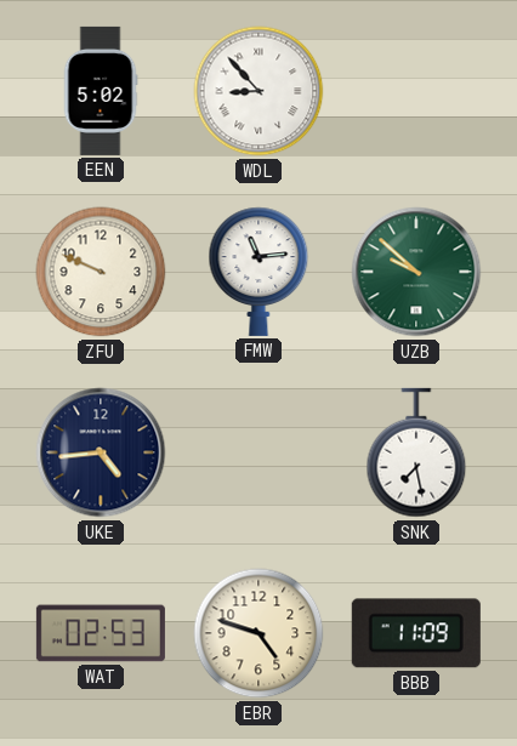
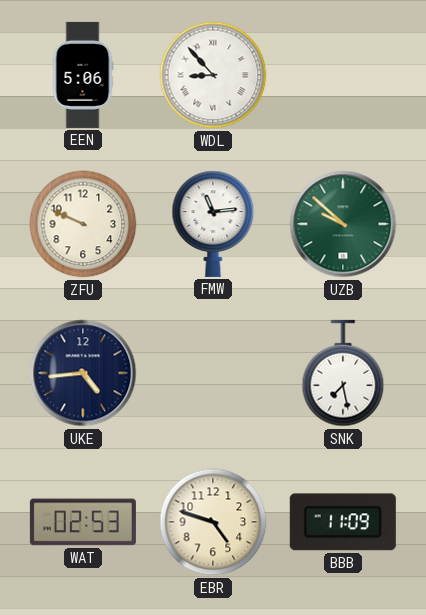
EEN: 5:02 -> 5:06
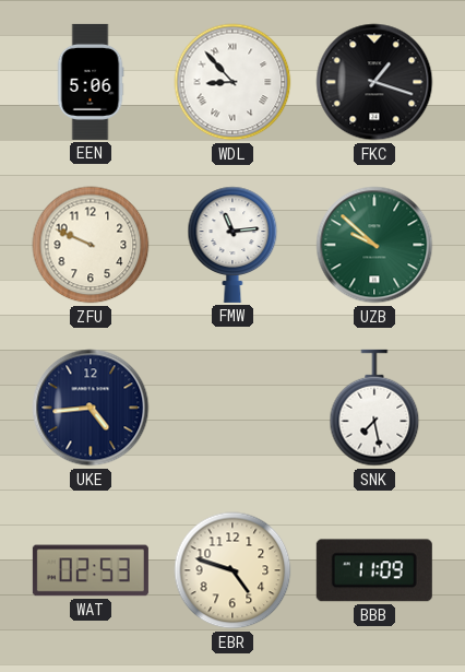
FKC: none -> 1:18
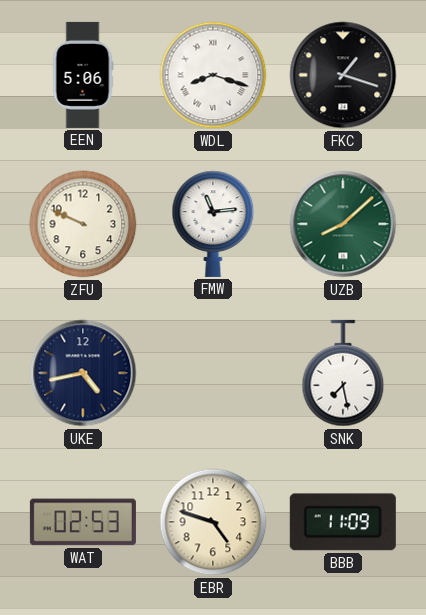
WDL: 8:53 -> 8:18
UZB: 9:52 -> 8:08
UKE: 4:44 -> 4:43
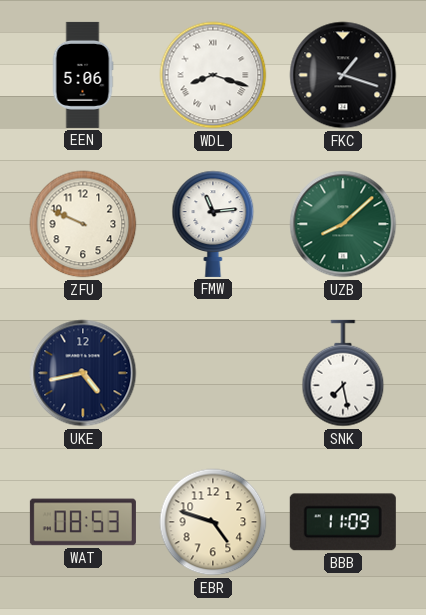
WAT: 02:53 -> 08:53
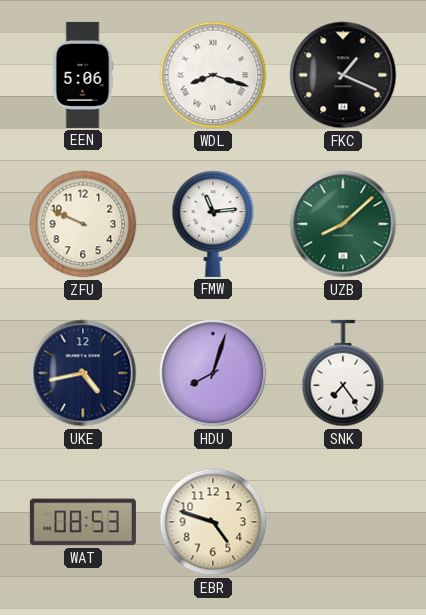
FKC: 1:18 -> 1:19
HDU: none -> 8:03
SNK: 7:28 -> 7:24
BBB: 11:09 -> none
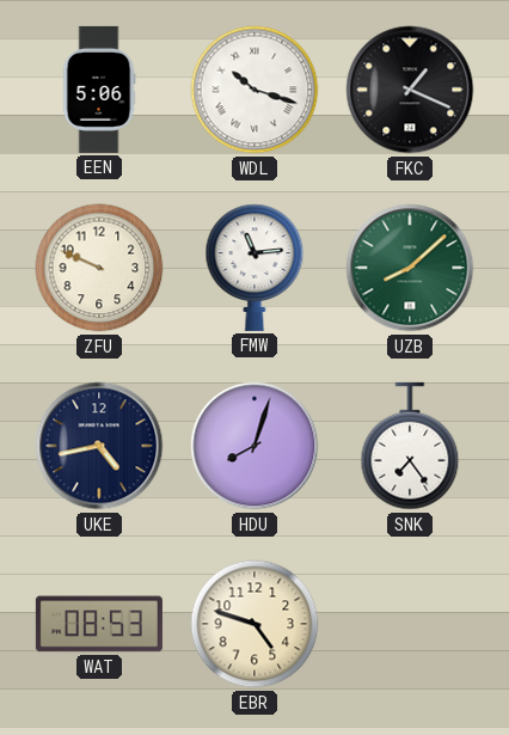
WDL: 8:18 -> 10:18
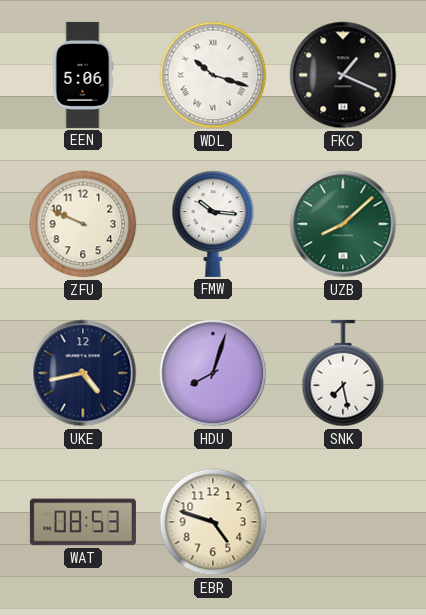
FMW: 11:14 -> 10:16
SNK: 7:24 -> 7:28
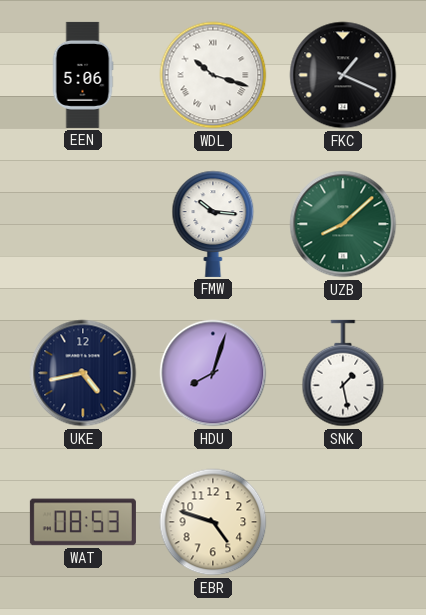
ZFU: 9:49 -> none
SNK: 7:28 -> 1:28
